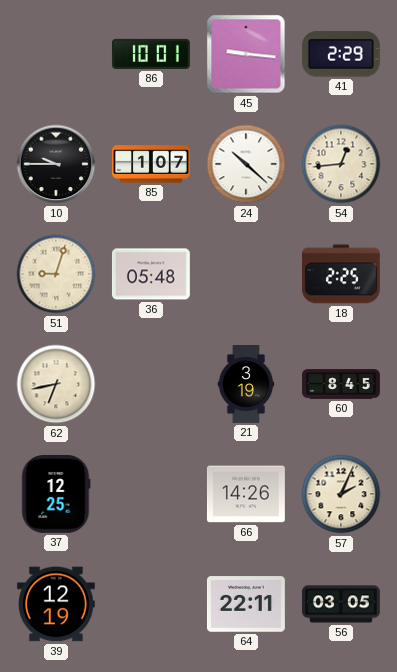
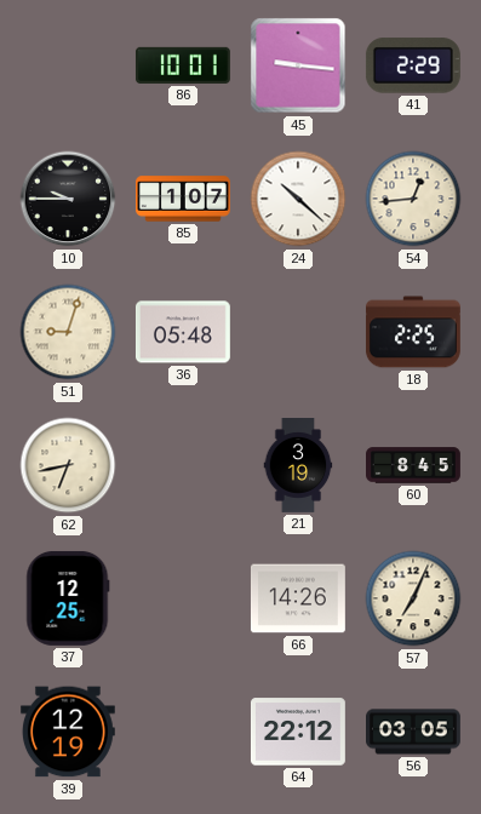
57: 2:04 -> 7:04
64: 22:11 -> 22:12
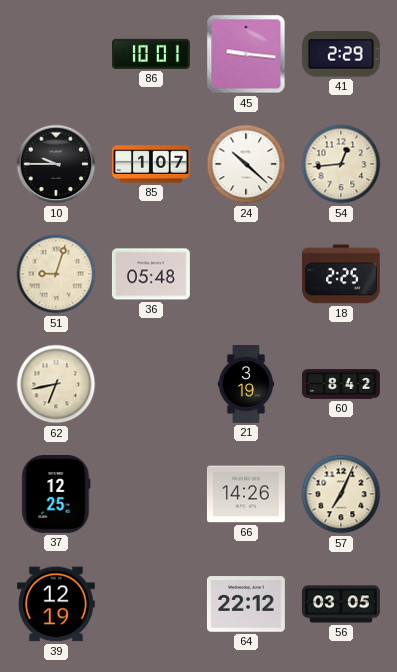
60: 8:45 -> 8:42
